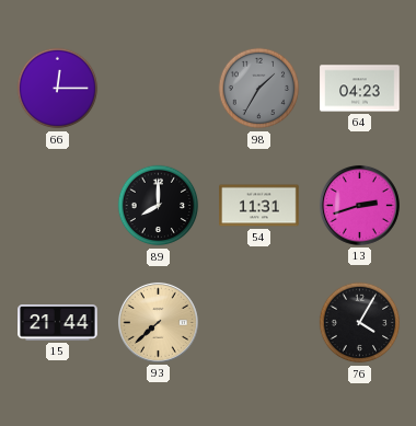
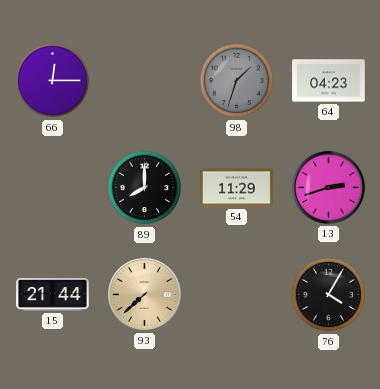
98: 1:35 -> 1:33
54: 11:31 -> 11:29
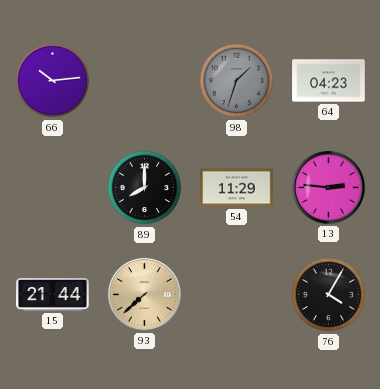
66: 12:15 -> 10:14
13: 2:42 -> 2:46
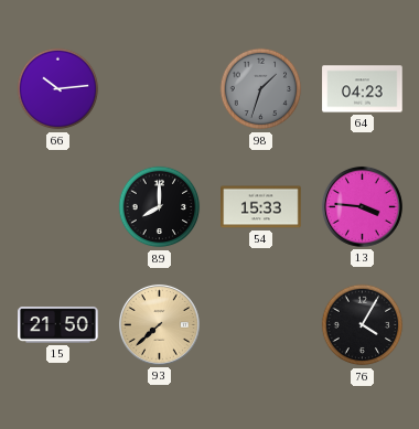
54: 11:29 -> 15:33
13: 2:46 -> 3:46
15: 21:44 -> 21:50
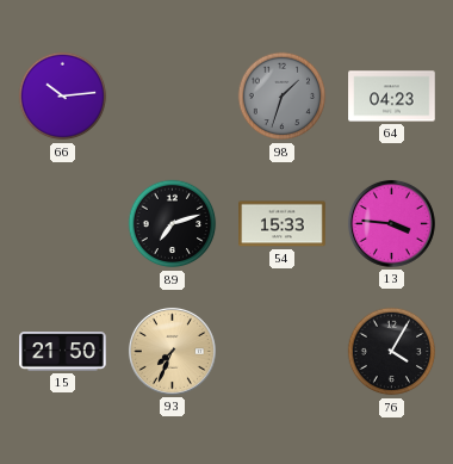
89: 8:00 -> 7:12
93: 7:38 -> 7:34
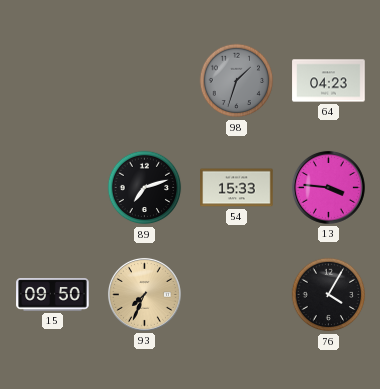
66: 10:14 -> none
15: 21:50 -> 09:50
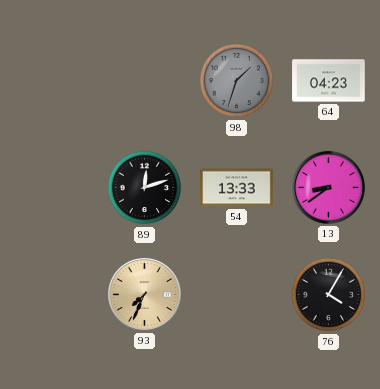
89: 7:12 -> 12:12
54: 15:33 -> 13:33
13: 3:46 -> 8:39
15: 09:50 -> none
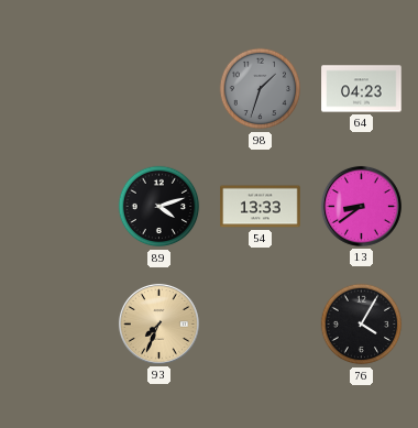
89: 12:12 -> 4:12
